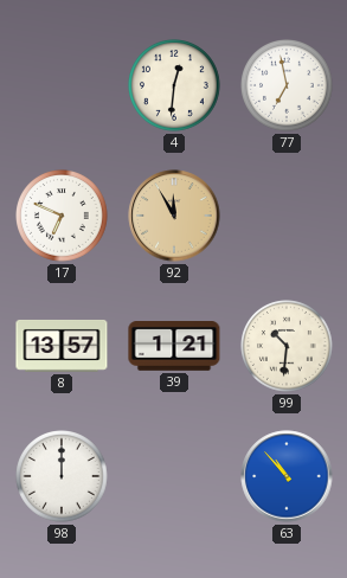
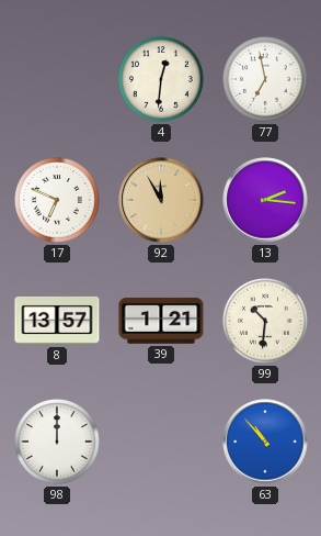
13: none -> 2:16
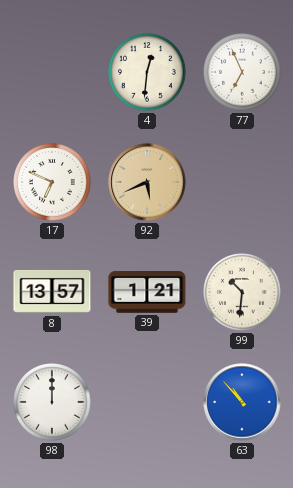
77: 6:58 -> 6:56
92: 11:55 -> 5:41
13: 2:16 -> none
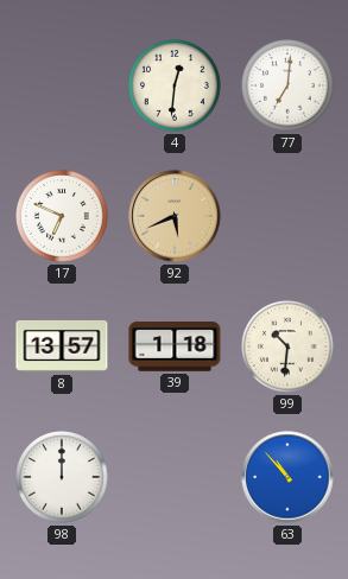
77: 6:56 -> 7:01
39: 1:21 -> 1:18
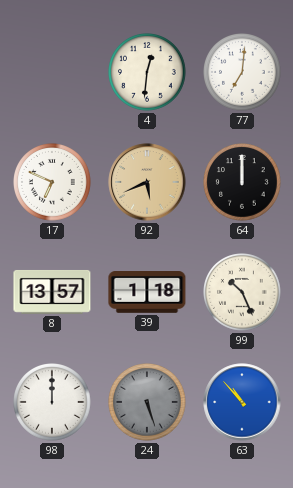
64: none -> 12:00
99: 10:31 -> 10:26
24: none -> 5:27
